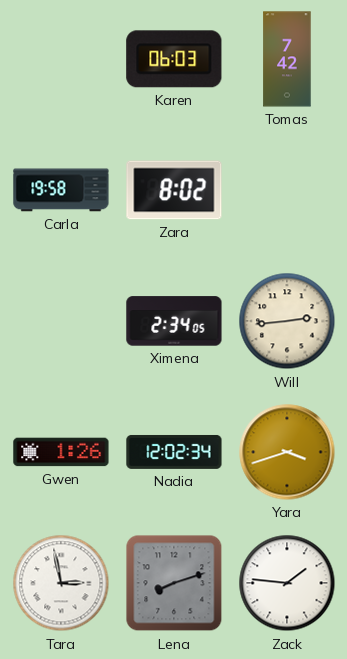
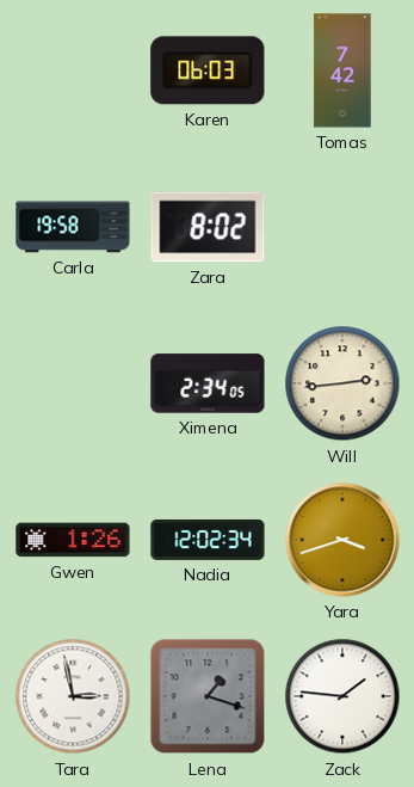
Lena: 8:12 -> 1:18
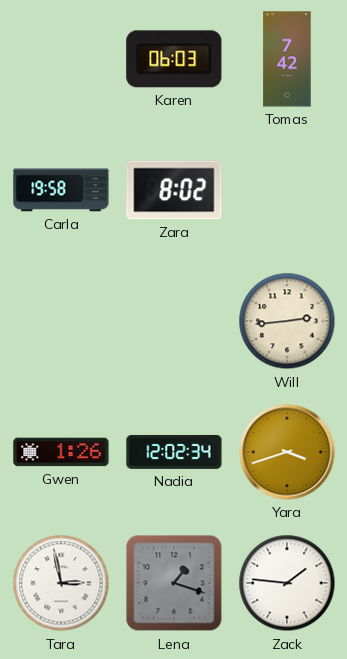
Ximena: 2:34 -> none
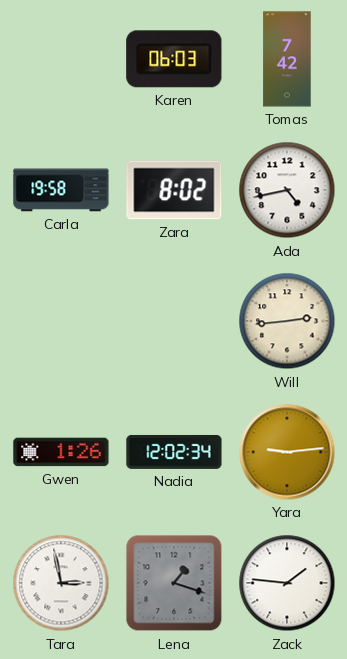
Ada: none -> 4:43
Yara: 3:42 -> 9:14
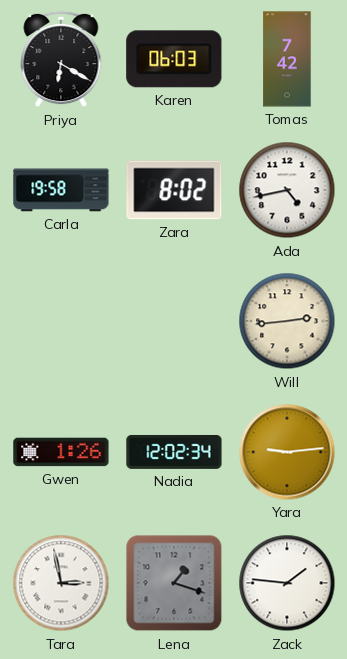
Priya: none -> 6:20
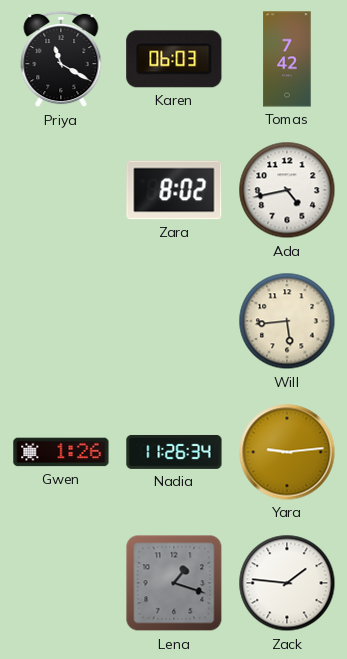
Priya: 6:20 -> 11:20
Carla: 19:58 -> none
Will: 2:44 -> 5:44
Nadia: 12:02 -> 11:26
Tara: 2:58 -> none
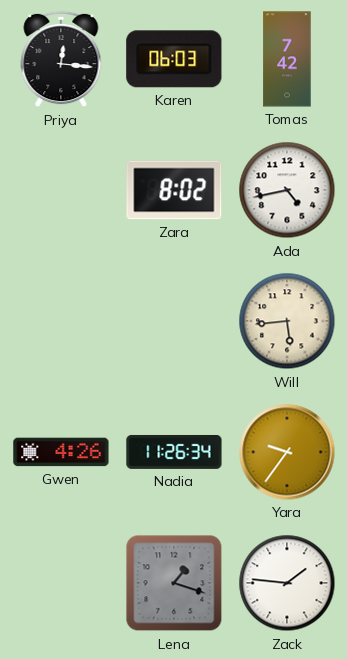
Priya: 11:20 -> 12:16
Gwen: 1:26 -> 4:26
Yara: 9:14 -> 9:36
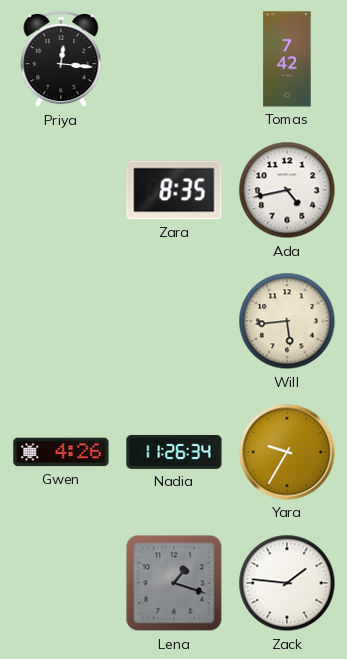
Karen: 06:03 -> none
Zara: 8:02 -> 8:35
Yara: 9:36 -> 9:35
